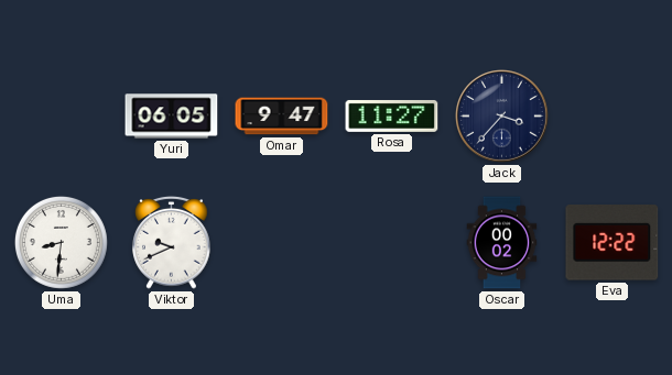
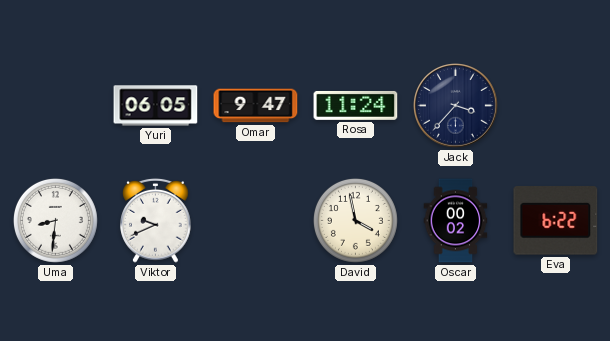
Rosa: 11:27 -> 11:24
David: none -> 3:58
Eva: 12:22 -> 6:22
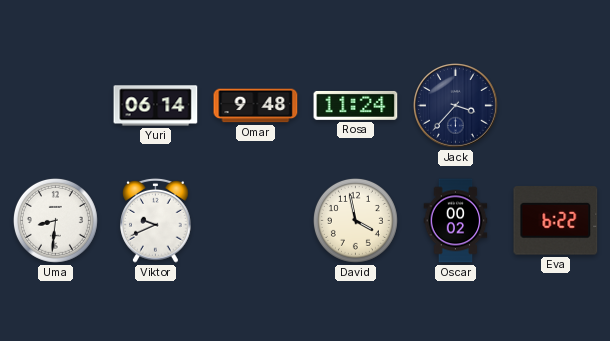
Yuri: 06:05 -> 06:14
Omar: 9:47 -> 9:48
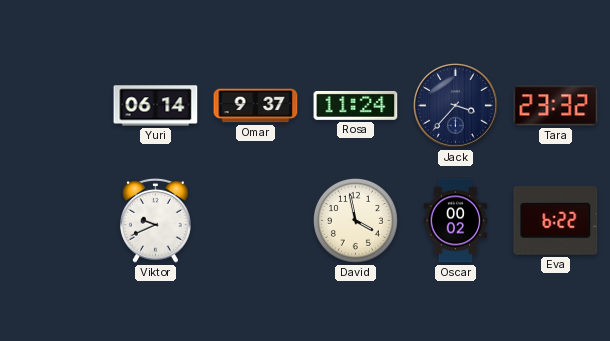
Omar: 9:48 -> 9:37
Tara: none -> 23:32
Uma: 8:31 -> none
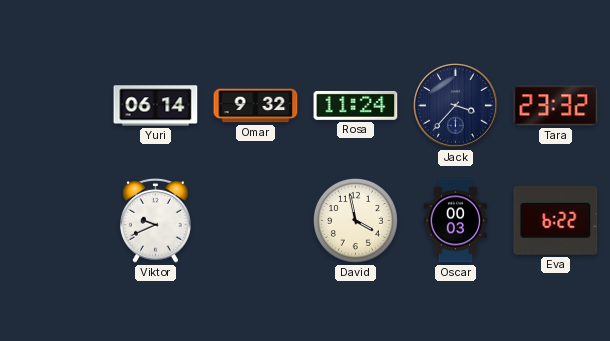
Omar: 9:37 -> 9:32
Oscar: 00:02 -> 00:03
